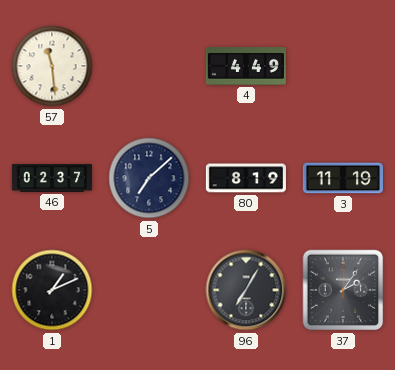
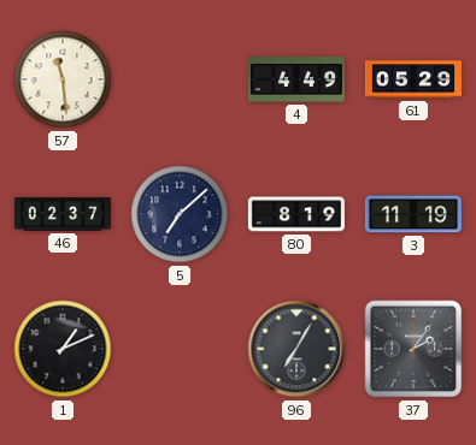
61: none -> 05:29
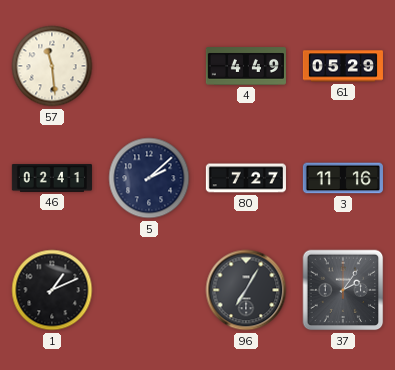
46: 02:37 -> 02:41
5: 7:08 -> 2:08
80: 8:19 -> 7:27
3: 11:19 -> 11:16
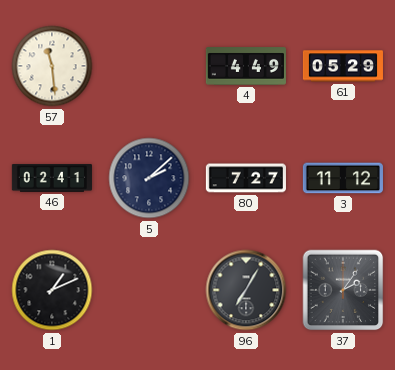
3: 11:16 -> 11:12
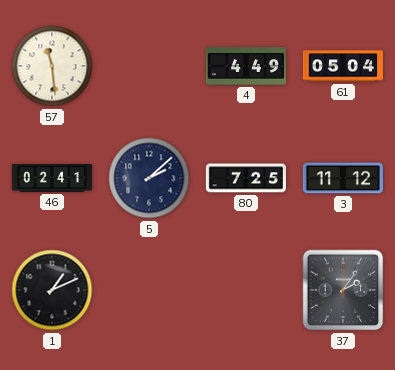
61: 05:29 -> 05:04
80: 7:27 -> 7:25
96: 7:05 -> none
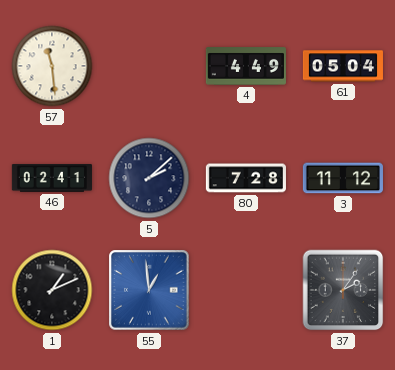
80: 7:25 -> 7:28
55: none -> 12:59
